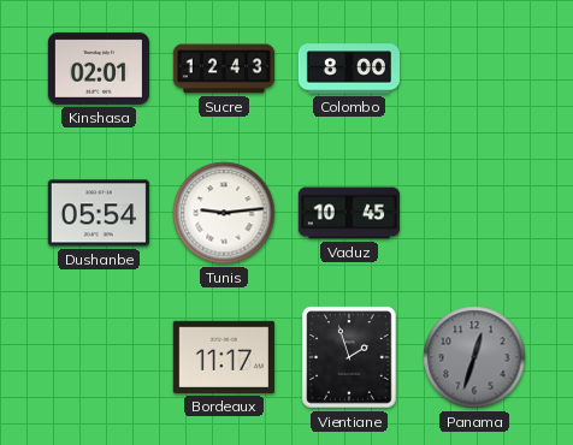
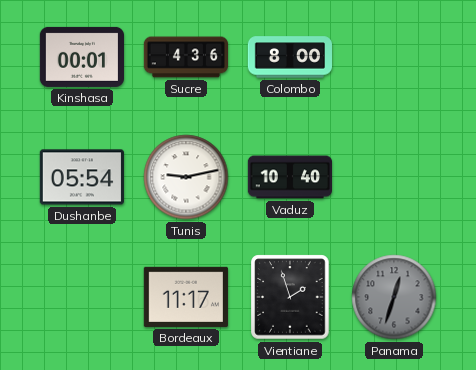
Kinshasa: 02:01 -> 00:01
Sucre: 12:43 -> 4:36
Tunis: 9:14 -> 9:13
Vaduz: 10:45 -> 10:40
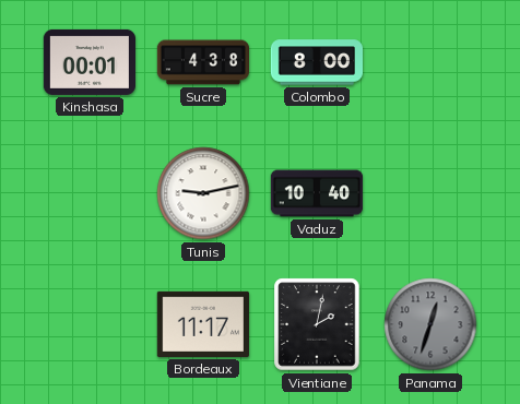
Sucre: 4:36 -> 4:38
Dushanbe: 05:54 -> none
Vientiane: 1:57 -> 2:02
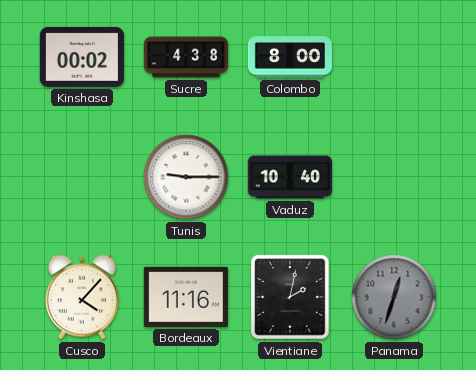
Kinshasa: 00:01 -> 00:02
Tunis: 9:13 -> 9:15
Cusco: none -> 4:07
Bordeaux: 11:17 -> 11:16
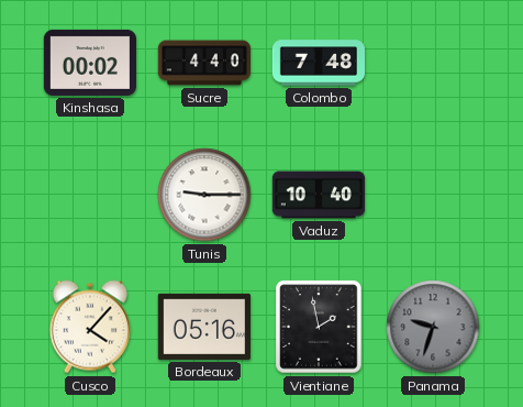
Sucre: 4:38 -> 4:40
Colombo: 8:00 -> 7:48
Bordeaux: 11:16 -> 05:16
Vientiane: 2:02 -> 1:58
Panama: 12:33 -> 9:33
